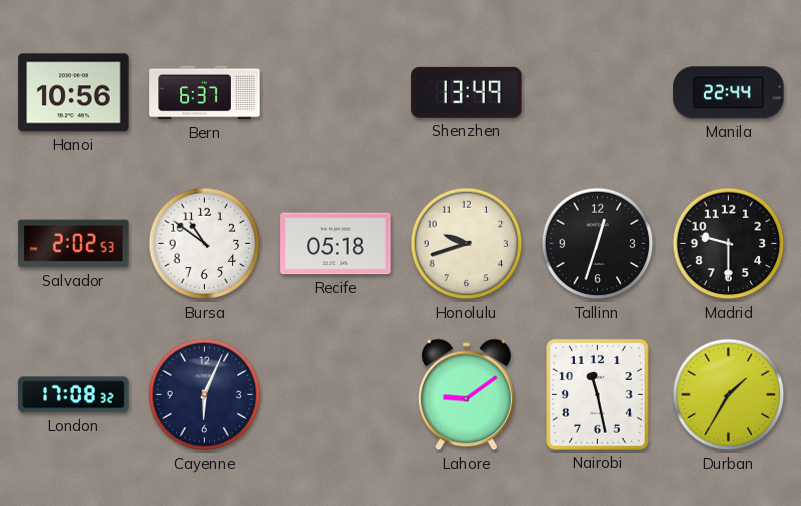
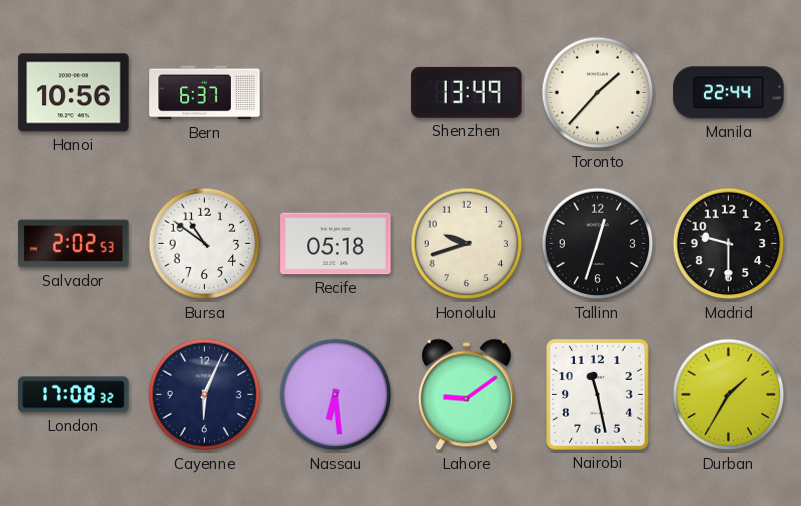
Toronto: none -> 1:37
Nassau: none -> 6:29
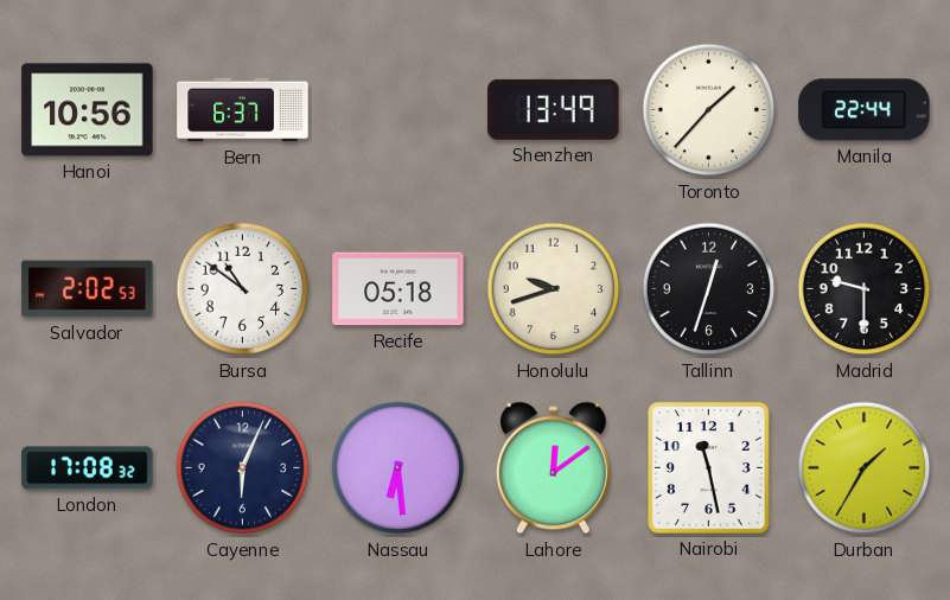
Lahore: 9:09 -> 12:09
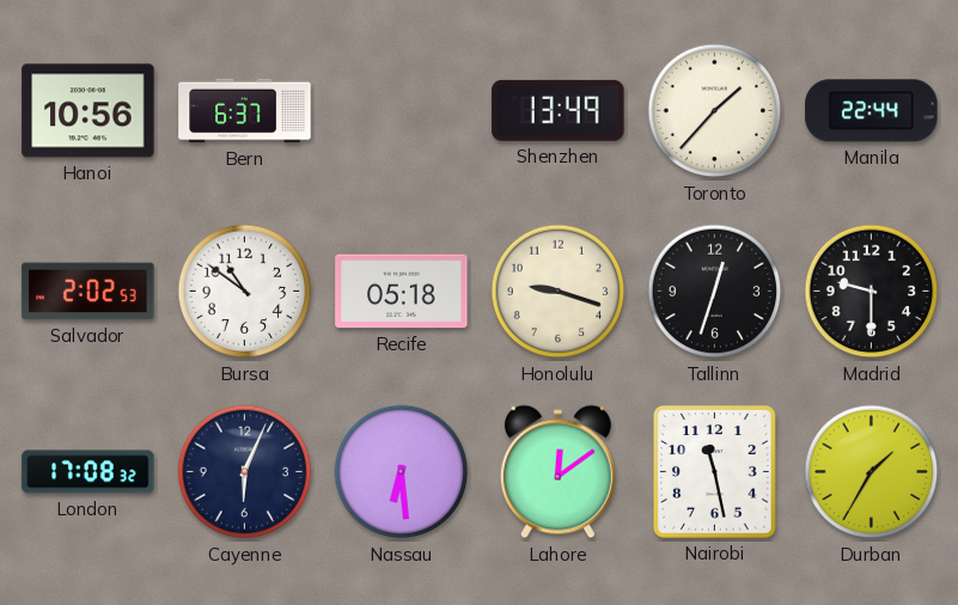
Honolulu: 9:42 -> 9:18
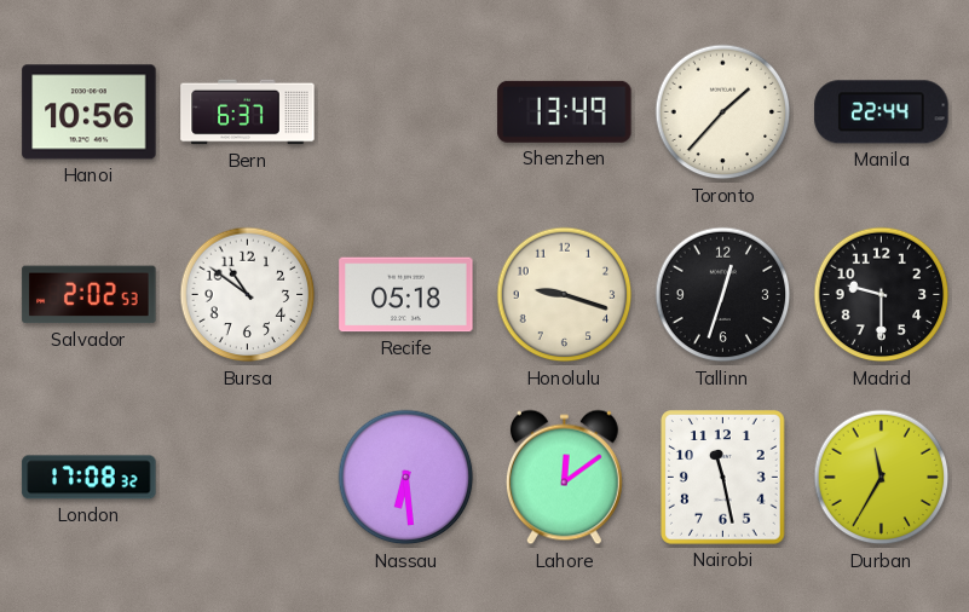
Cayenne: 6:04 -> none
Durban: 1:35 -> 11:35
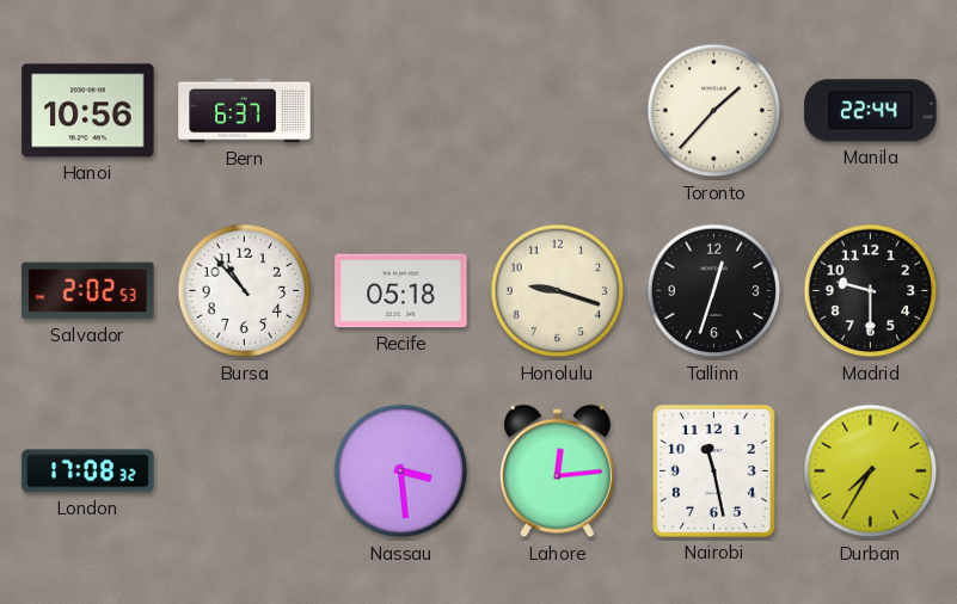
Shenzhen: 13:49 -> none
Bursa: 10:51 -> 10:53
Nassau: 6:29 -> 3:29
Lahore: 12:09 -> 12:14
Durban: 11:35 -> 7:35
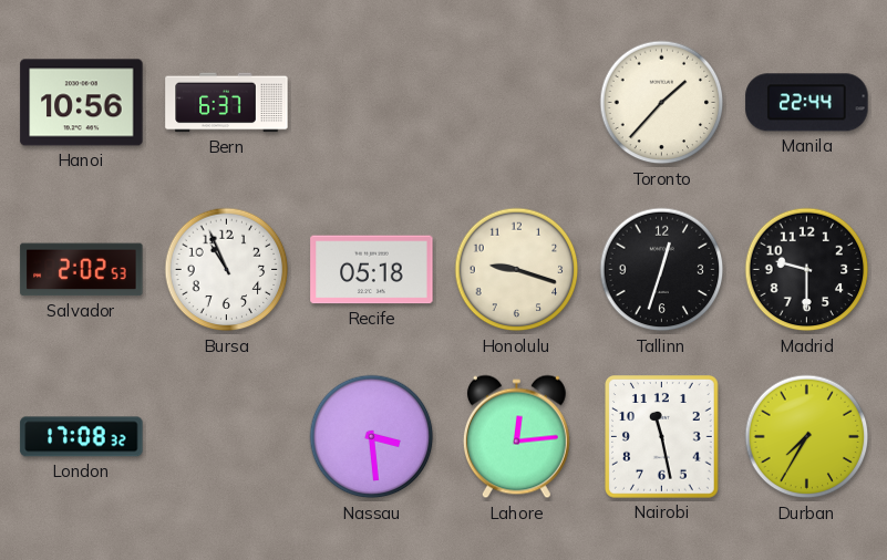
Bursa: 10:53 -> 10:56
